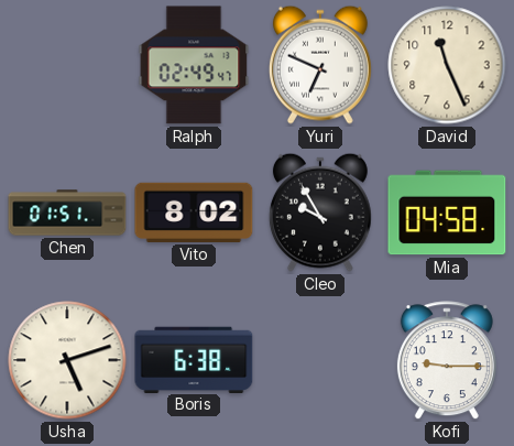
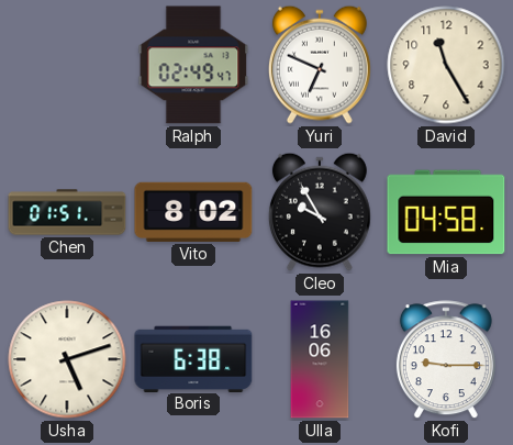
David: 11:26 -> 11:25
Ulla: none -> 16:06
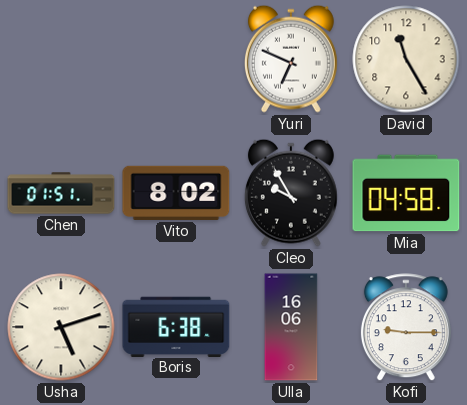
Ralph: 02:49 -> none
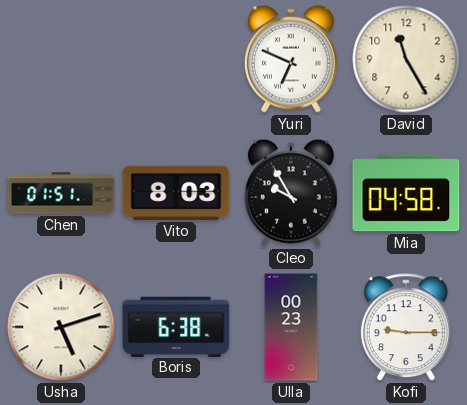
Vito: 8:02 -> 8:03
Ulla: 16:06 -> 00:23
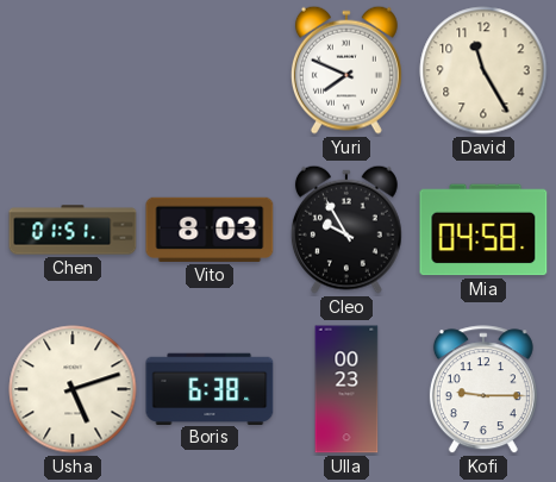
Yuri: 6:49 -> 7:49
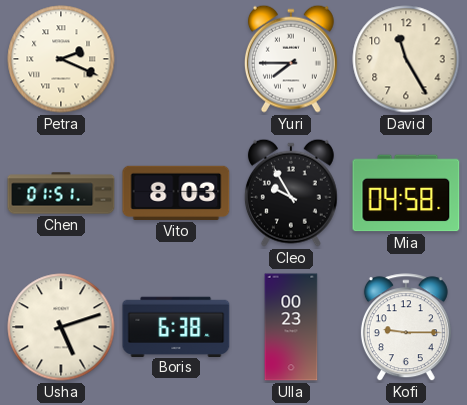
Petra: none -> 2:19
Yuri: 7:49 -> 7:45
